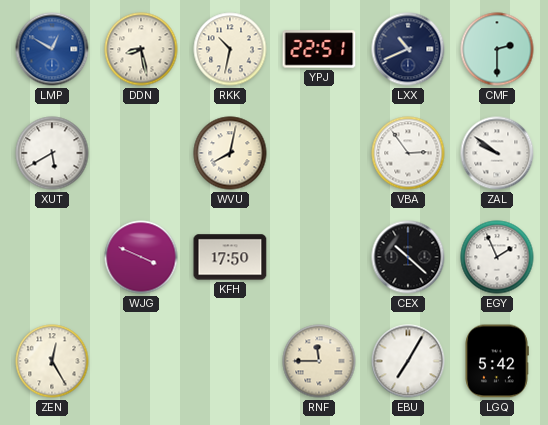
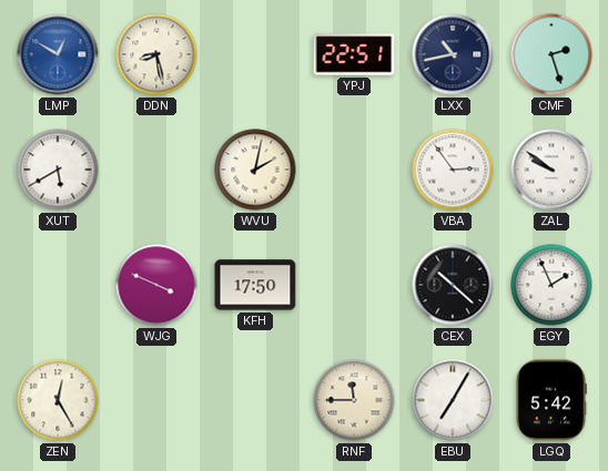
RKK: 10:32 -> none
LXX: 10:41 -> 10:43
CMF: 2:30 -> 2:27
WVU: 8:02 -> 2:02
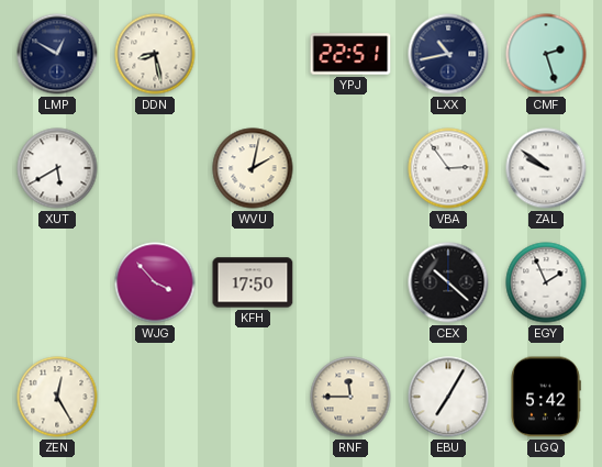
LMP dial: blue -> navy
WJG: 3:49 -> 3:53
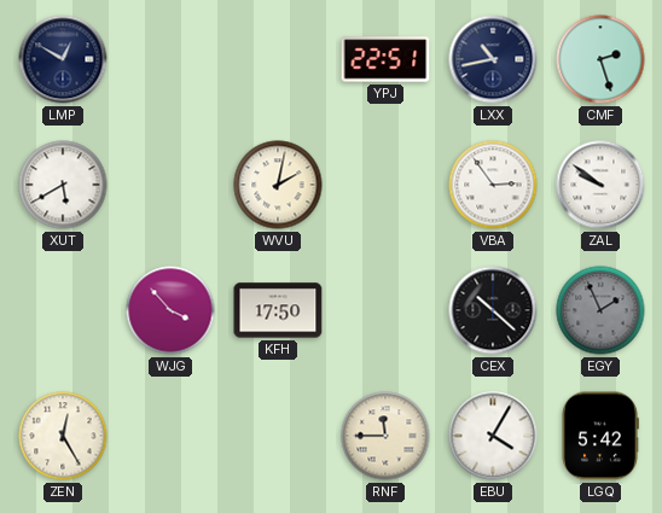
DDN: 8:28 -> none
EGY dial: white -> grey
EBU: 7:05 -> 4:05
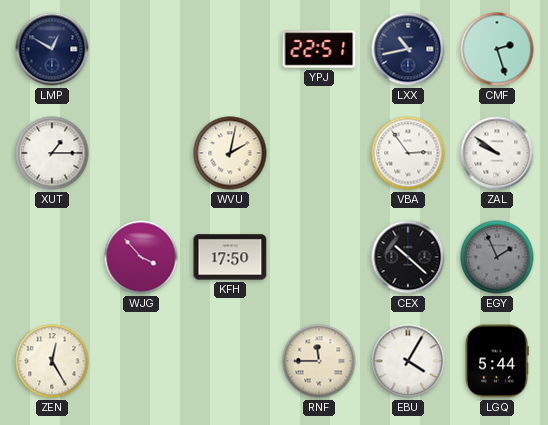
XUT: 5:40 -> 1:15
LGQ: 5:42 -> 5:44
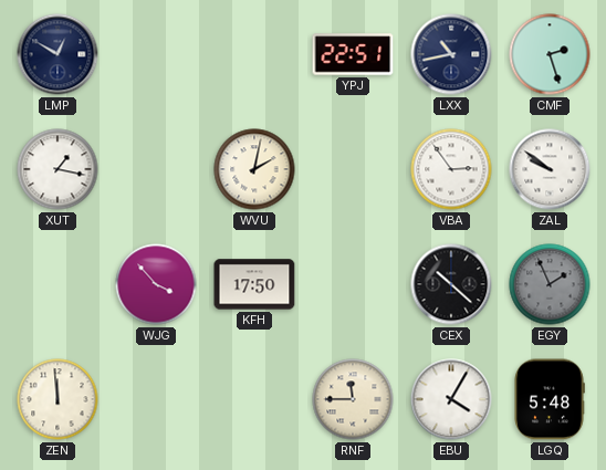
XUT: 1:15 -> 1:17
ZEN: 12:25 -> 11:59
LGQ: 5:44 -> 5:48
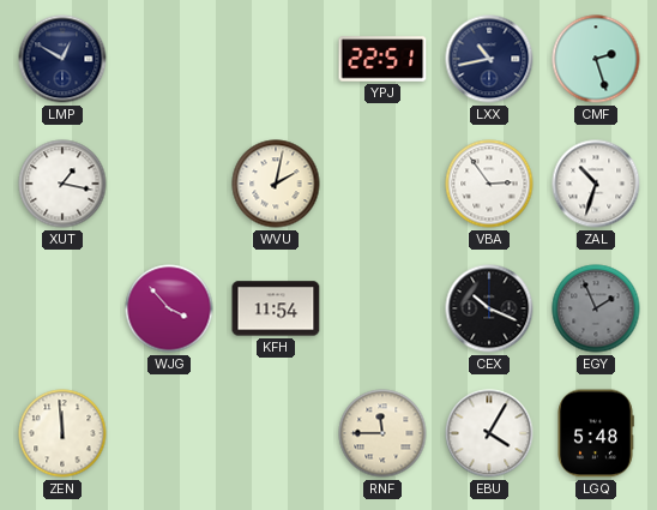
ZAL: 9:51 -> 10:33
KFH: 17:50 -> 11:54
CEX: 10:22 -> 10:19
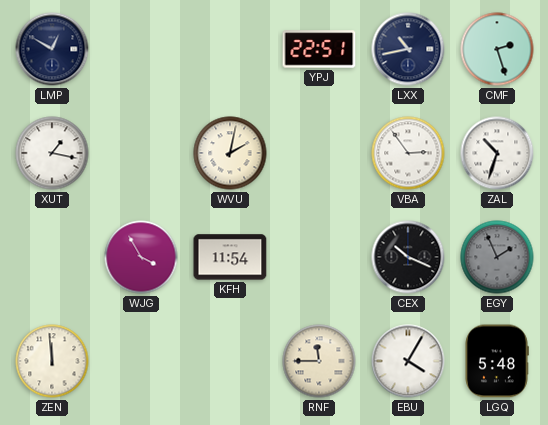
WJG: 3:53 -> 3:55
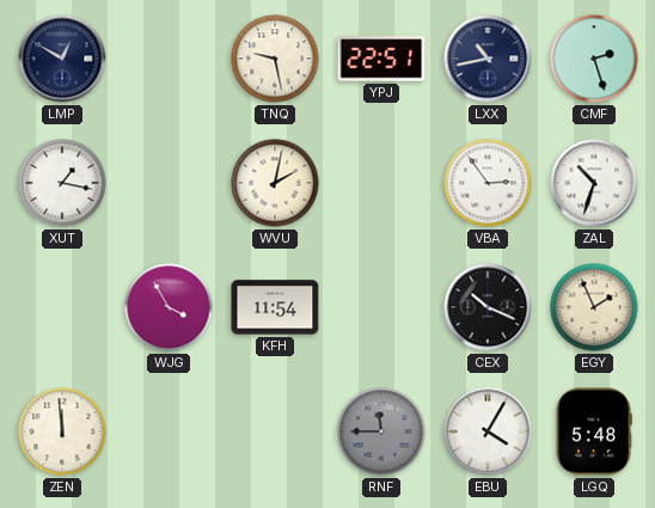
TNQ: none -> 9:28
EGY dial: grey -> cream
RNF dial: cream -> grey
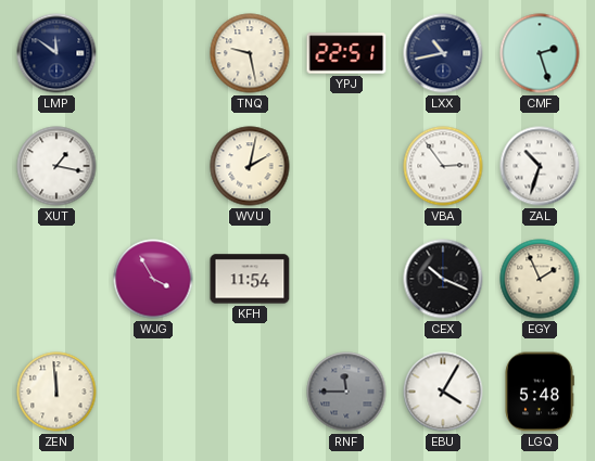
LMP: 12:50 -> 11:51
